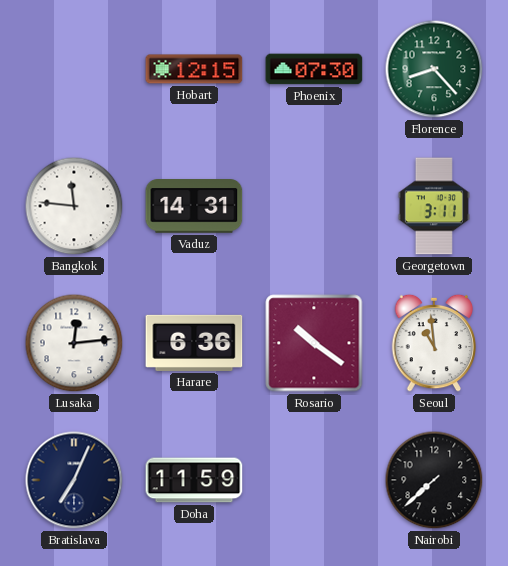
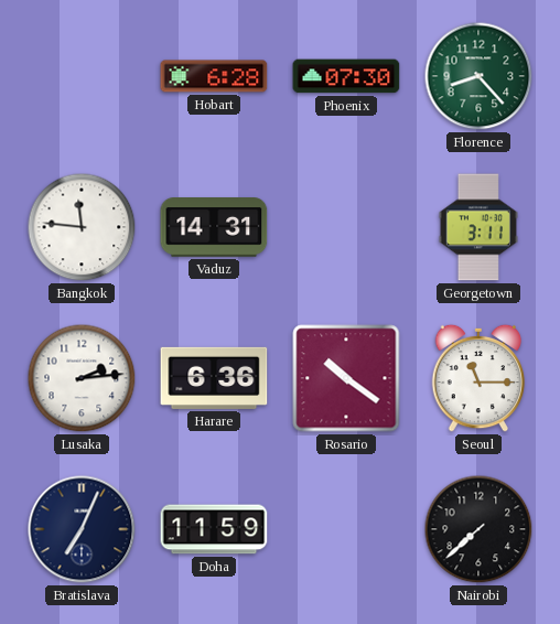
Hobart: 12:15 -> 6:28
Lusaka: 12:14 -> 2:14
Seoul: 10:59 -> 11:15
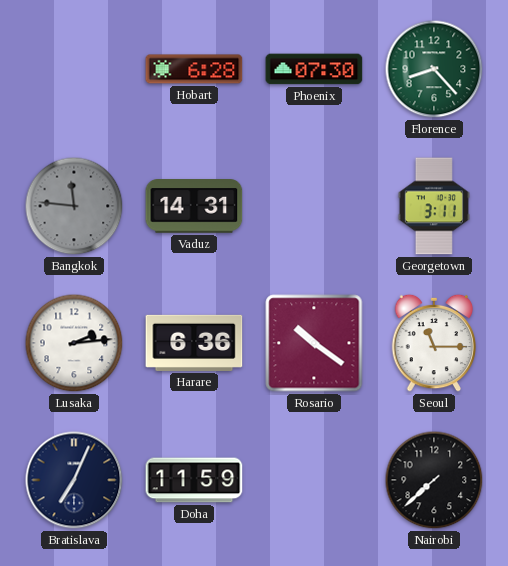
Bangkok dial: white -> grey
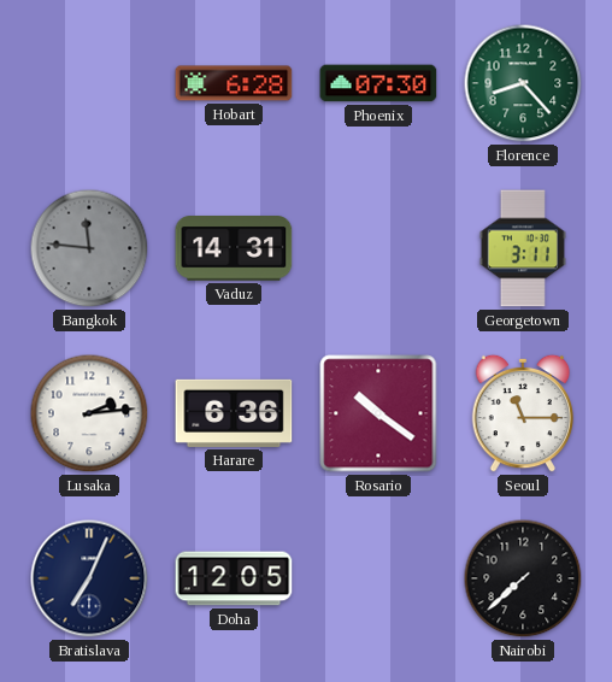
Doha: 11:59 -> 12:05
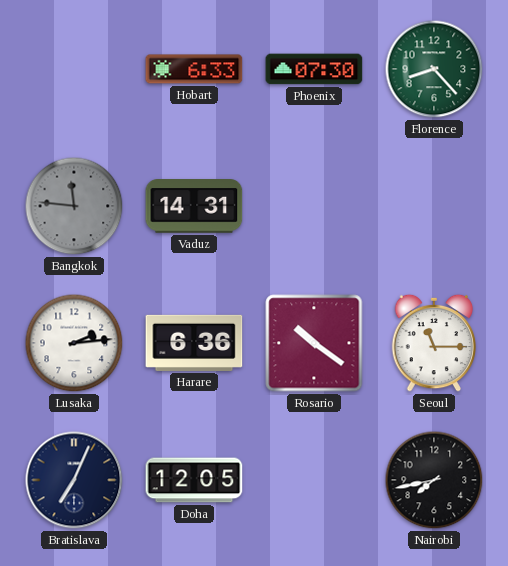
Hobart: 6:28 -> 6:33
Georgetown: 3:11 -> none
Nairobi: 7:38 -> 7:43
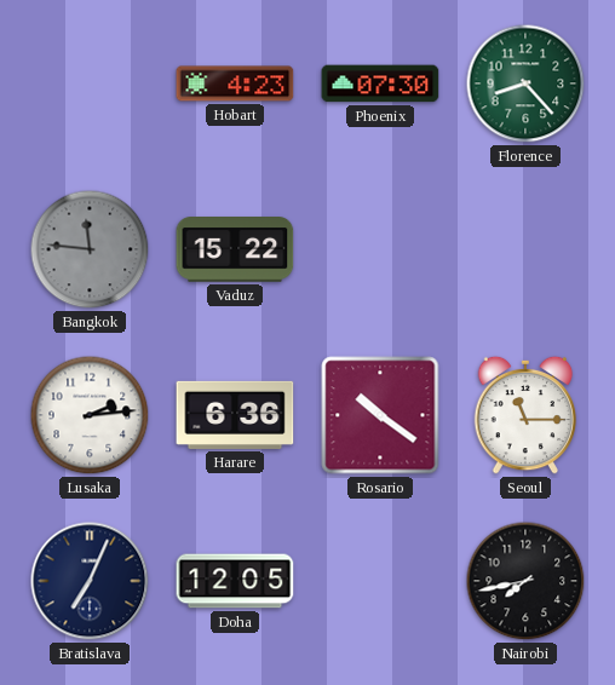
Hobart: 6:33 -> 4:23
Vaduz: 14:31 -> 15:22
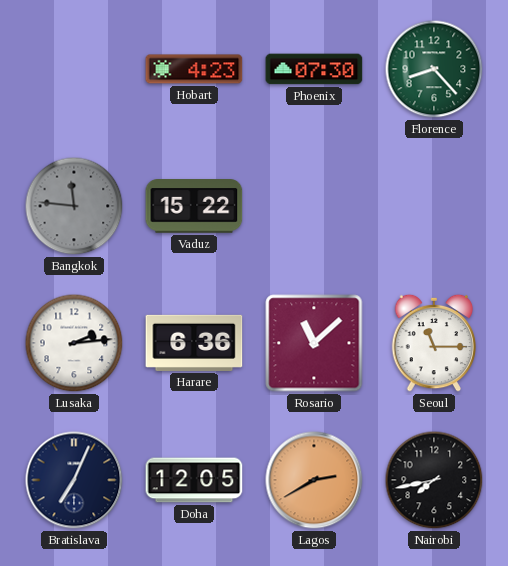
Rosario: 10:21 -> 11:08
Lagos: none -> 2:40
